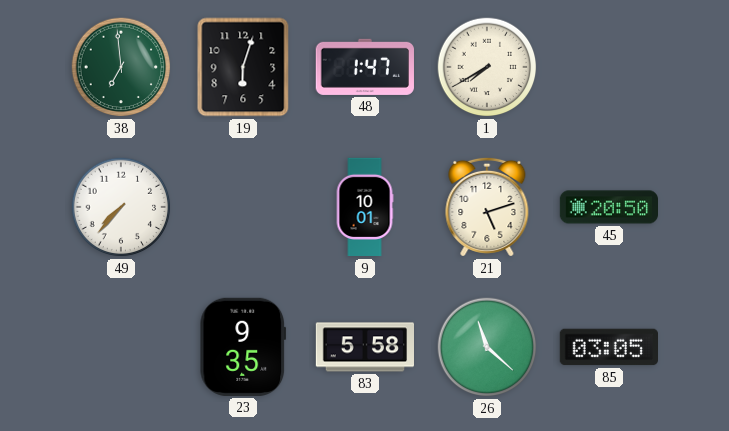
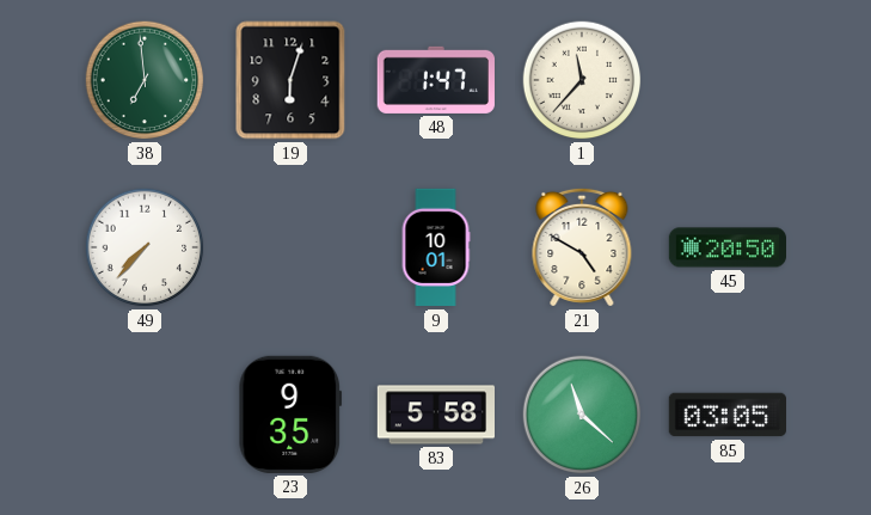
1: 7:40 -> 11:37
21: 5:12 -> 4:50
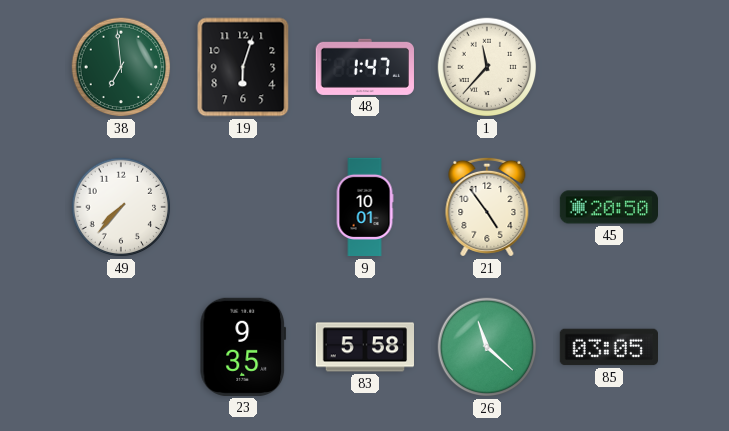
21: 4:50 -> 4:54
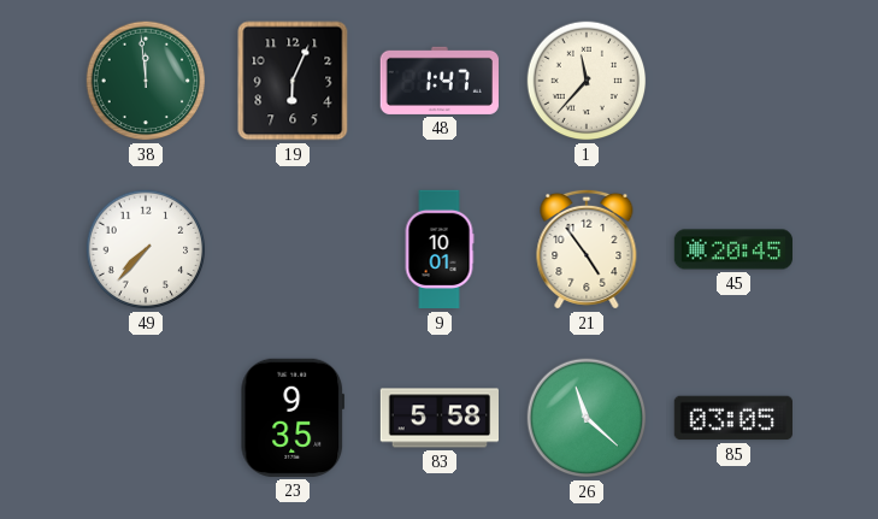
38: 6:59 -> 11:59
19: 6:03 -> 6:04
45: 20:50 -> 20:45
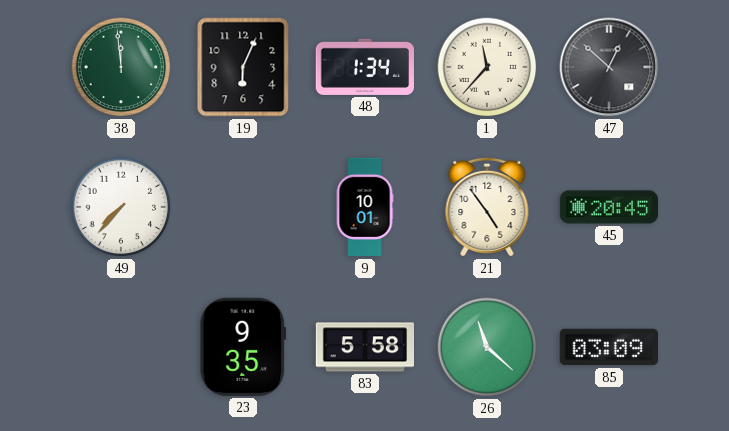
48: 1:47 -> 1:34
47: none -> 12:52
85: 03:05 -> 03:09
